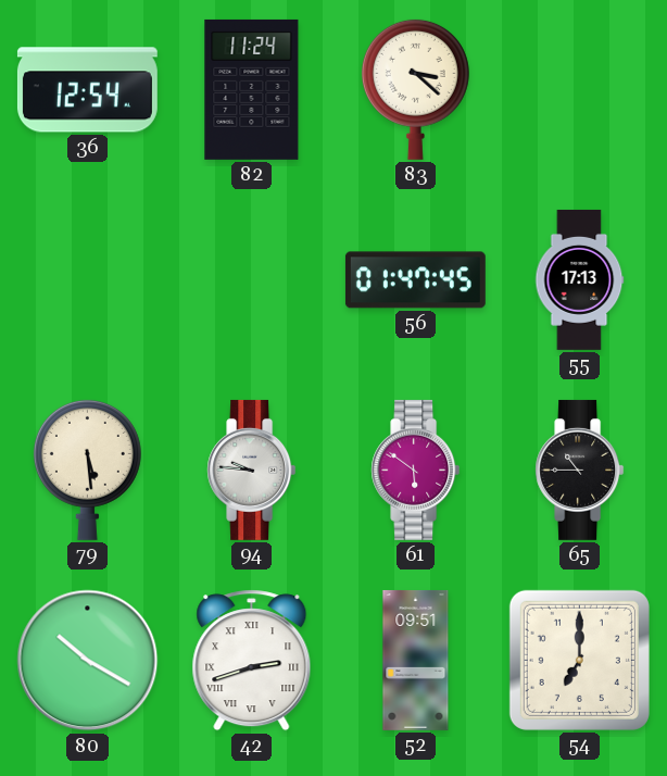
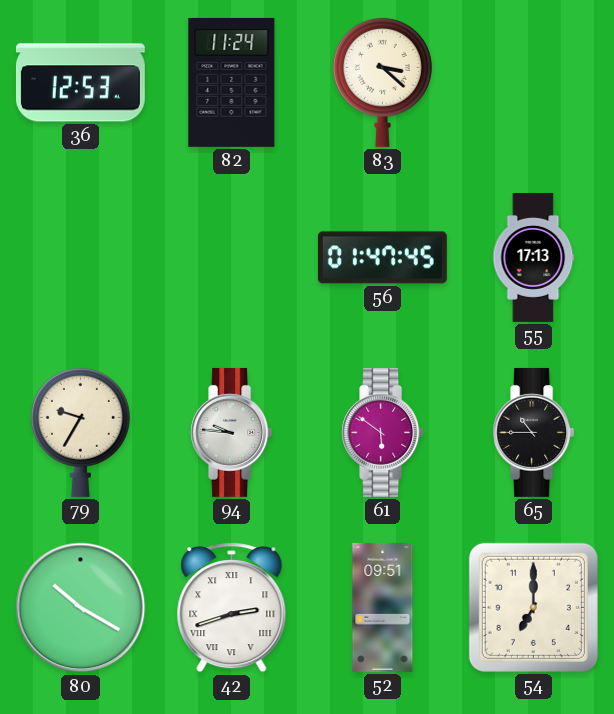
36: 12:54 -> 12:53
79: 5:29 -> 9:35
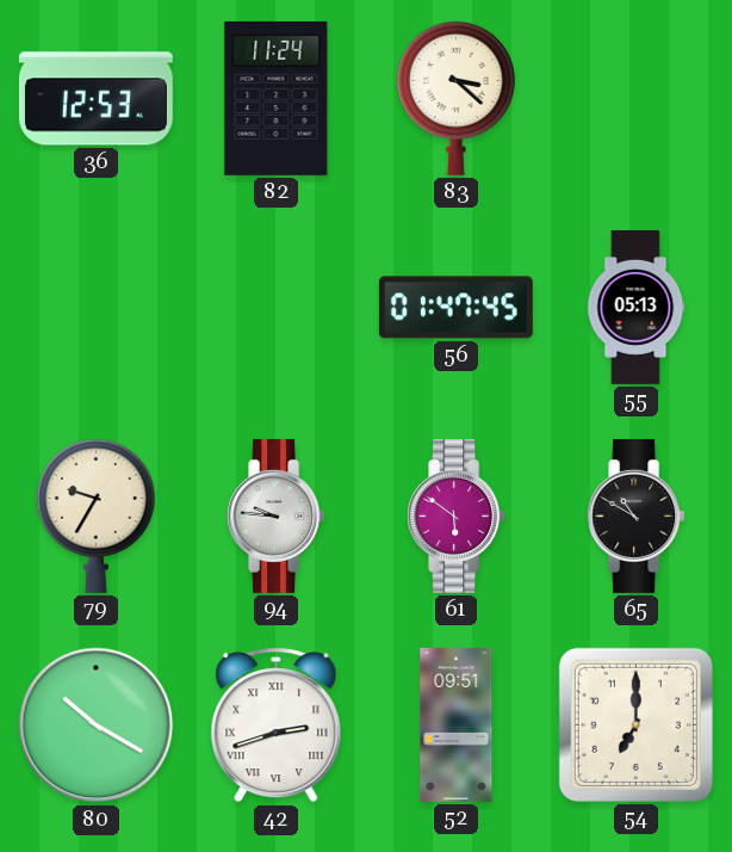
55: 17:13 -> 05:13
65: 10:45 -> 10:50
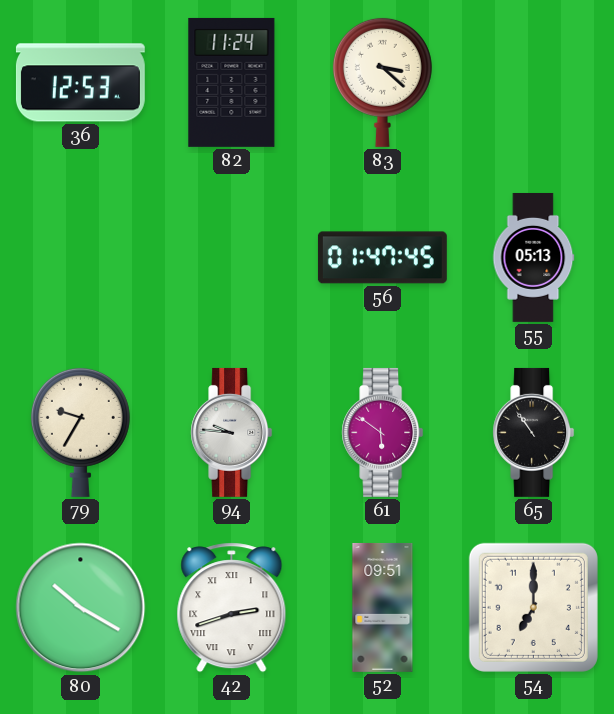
65: 10:50 -> 10:54
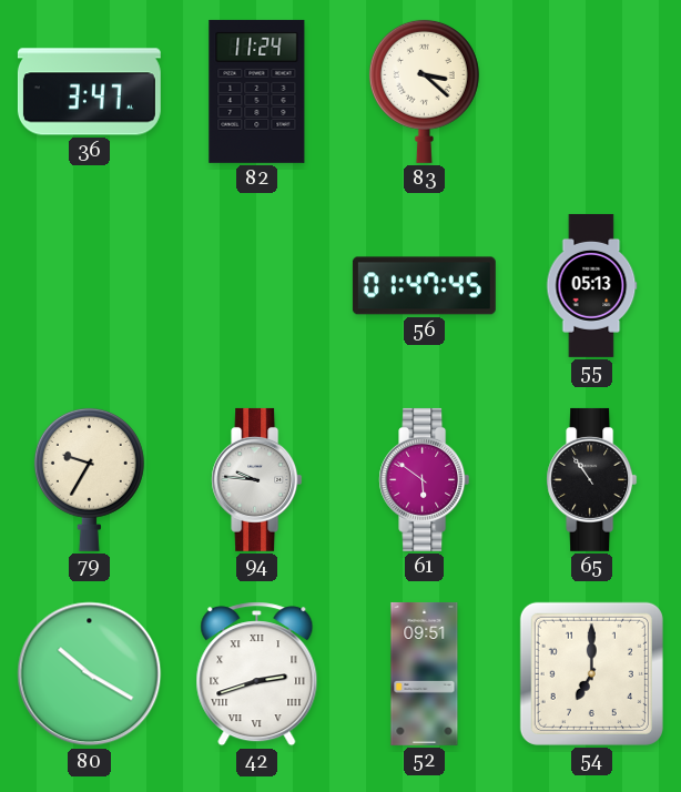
36: 12:53 -> 3:47
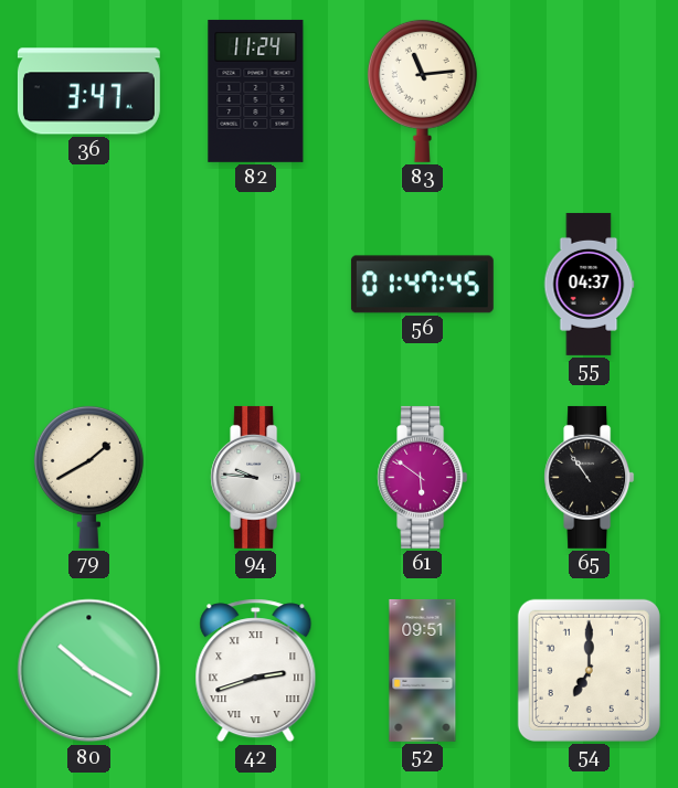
83: 3:22 -> 11:14
55: 05:13 -> 04:37
79: 9:35 -> 1:40
